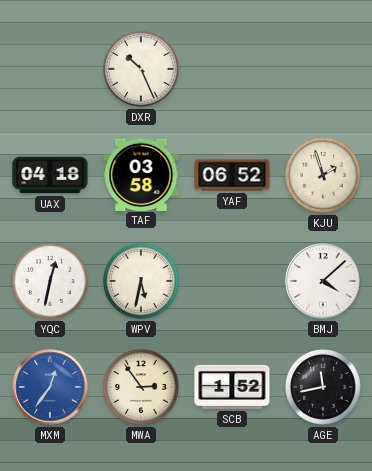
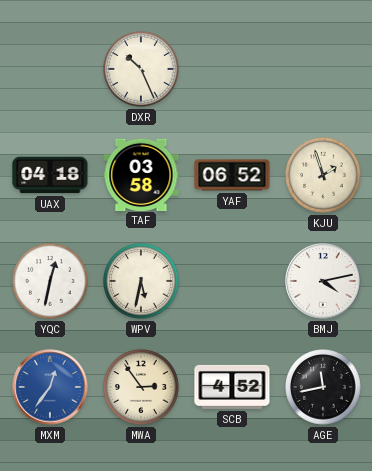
BMJ: 4:08 -> 4:13
SCB: 1:52 -> 4:52
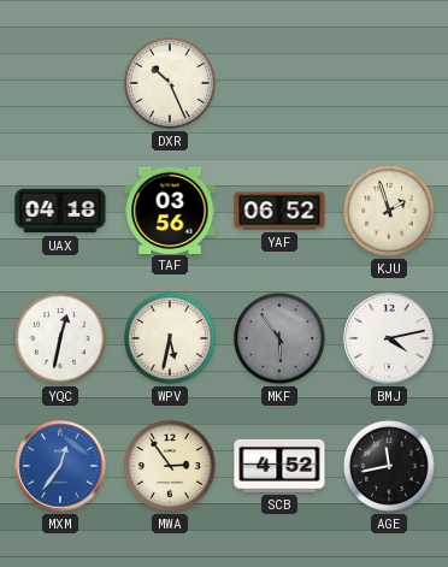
TAF: 03:58 -> 03:56
MKF: none -> 5:54
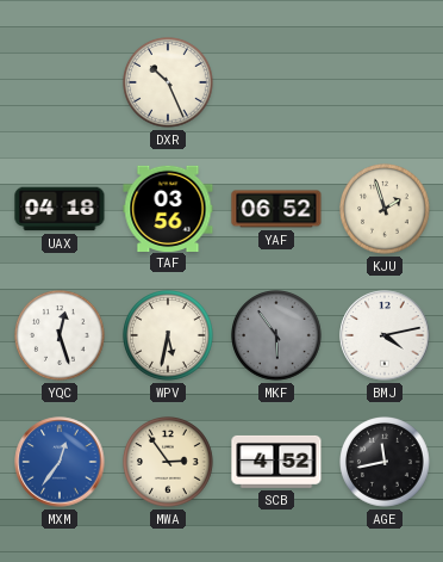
YQC: 12:32 -> 12:27
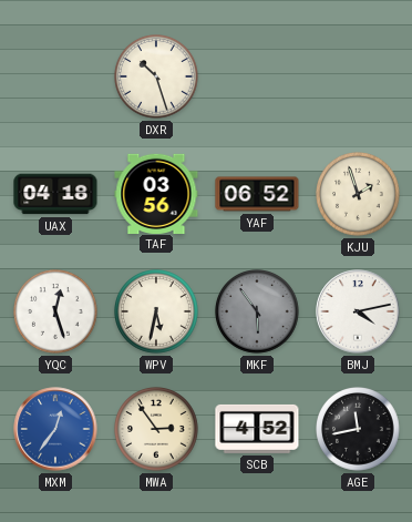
DXR: 10:26 -> 10:27
